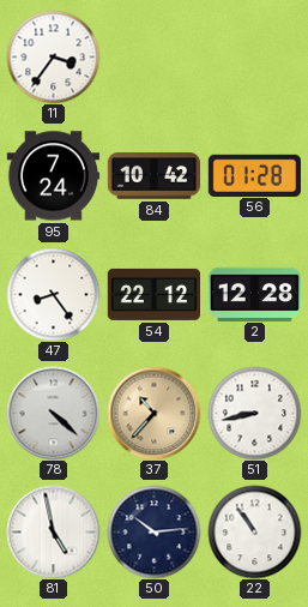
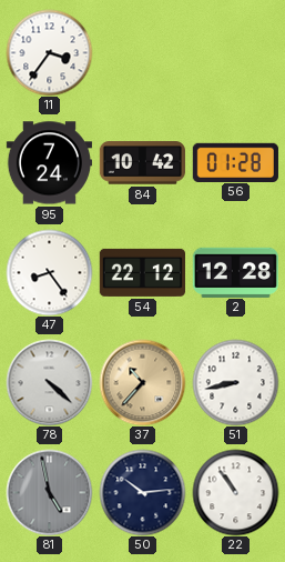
81 dial: white -> grey
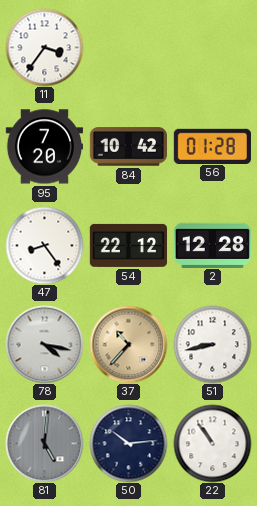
95: 7:24 -> 7:20
78: 4:22 -> 4:17
81: 4:58 -> 5:01
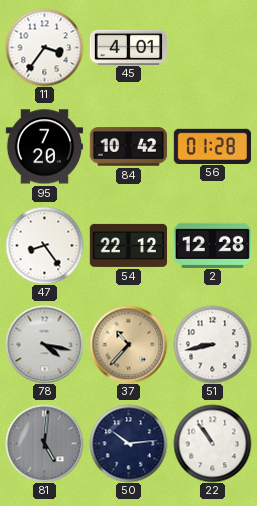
45: none -> 4:01
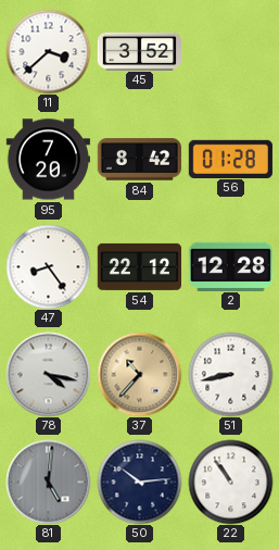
11: 3:36 -> 3:38
45: 4:01 -> 3:52
84: 10:42 -> 8:42
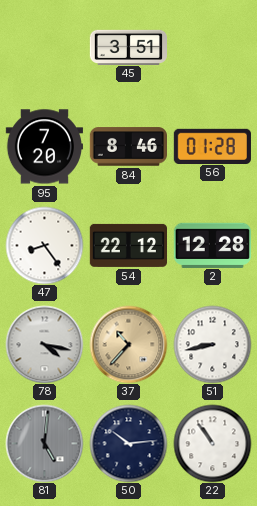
11: 3:38 -> none
45: 3:52 -> 3:51
84: 8:42 -> 8:46
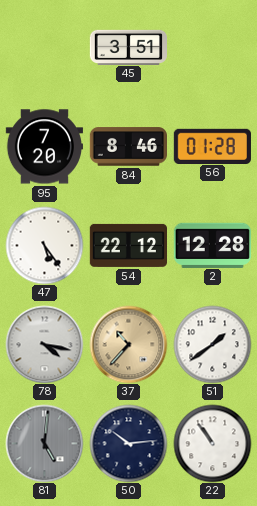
47: 8:24 -> 5:24
51: 8:43 -> 1:39
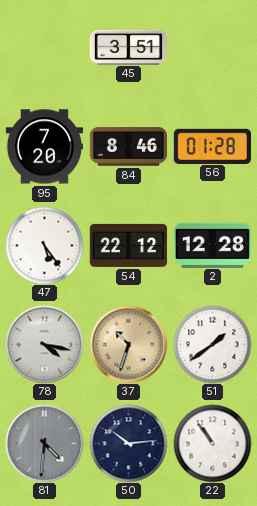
37: 10:37 -> 10:33
81: 5:01 -> 4:31
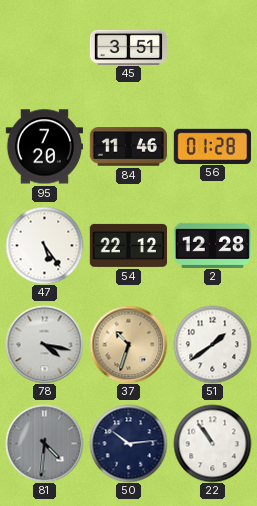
84: 8:46 -> 11:46
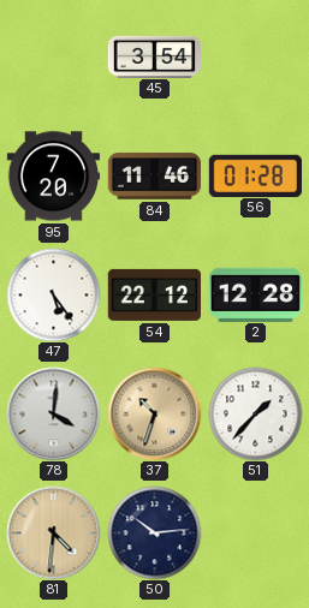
45: 3:51 -> 3:54
78: 4:17 -> 4:01
51: 1:39 -> 1:37
81 dial: grey -> champagne
22: 10:54 -> none
